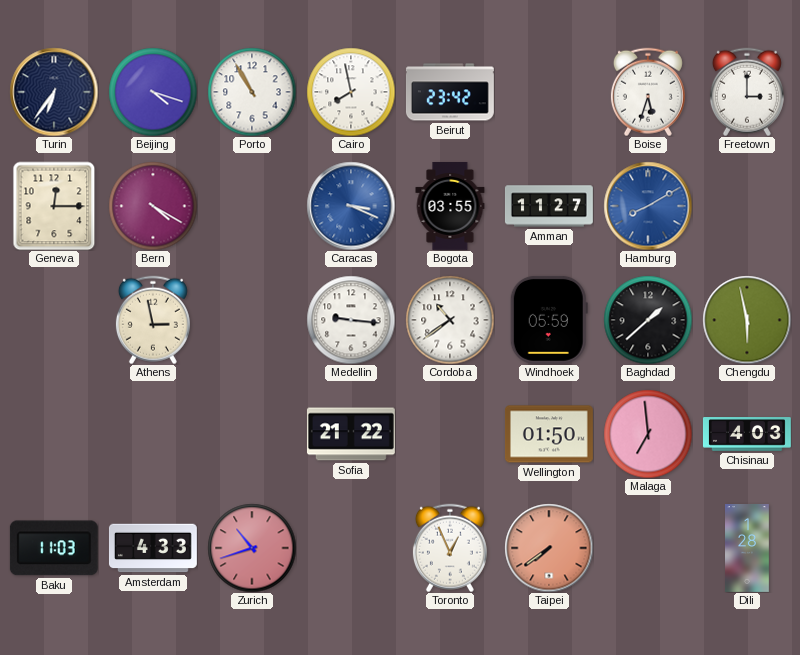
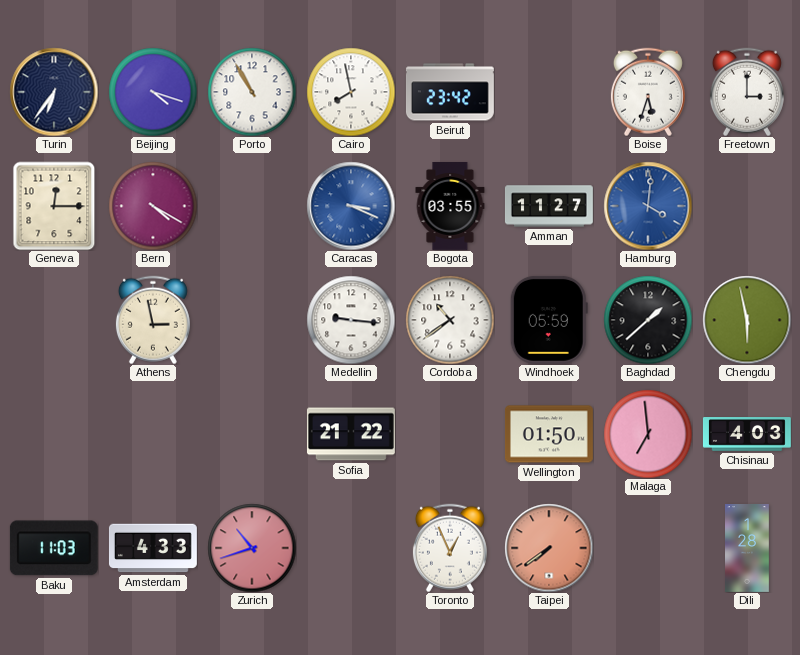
Hamburg: 8:10 -> 4:01
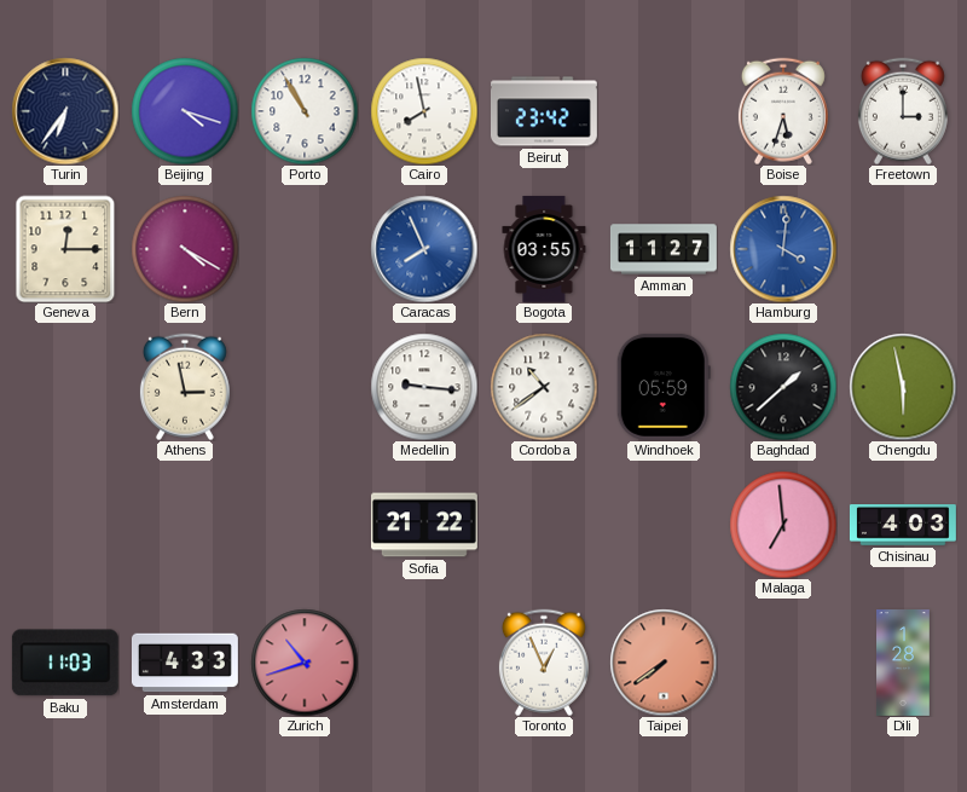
Caracas: 3:19 -> 7:56
Wellington: 01:50 -> none
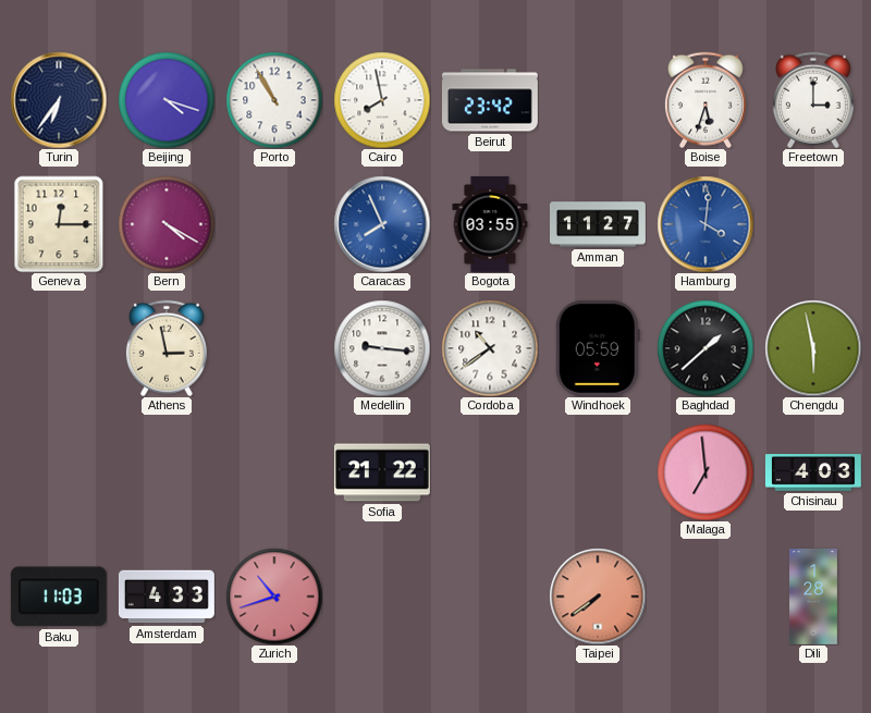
Toronto: 12:56 -> none
